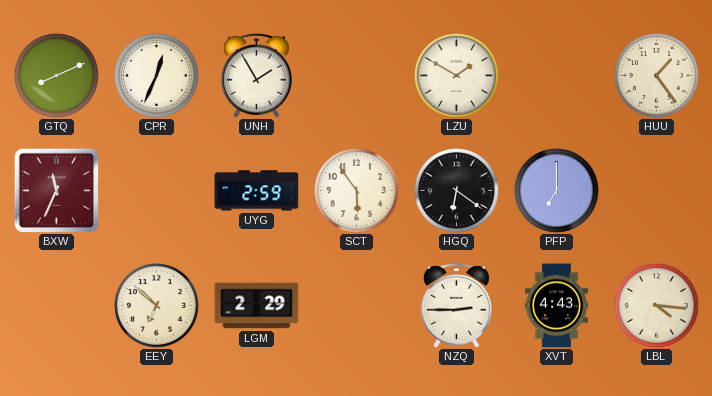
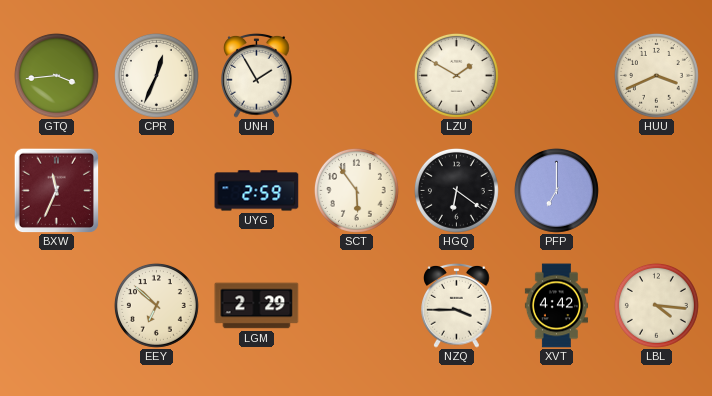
GTQ: 8:11 -> 3:44
HUU: 1:24 -> 3:41
NZQ: 2:45 -> 3:45
XVT: 4:43 -> 4:42
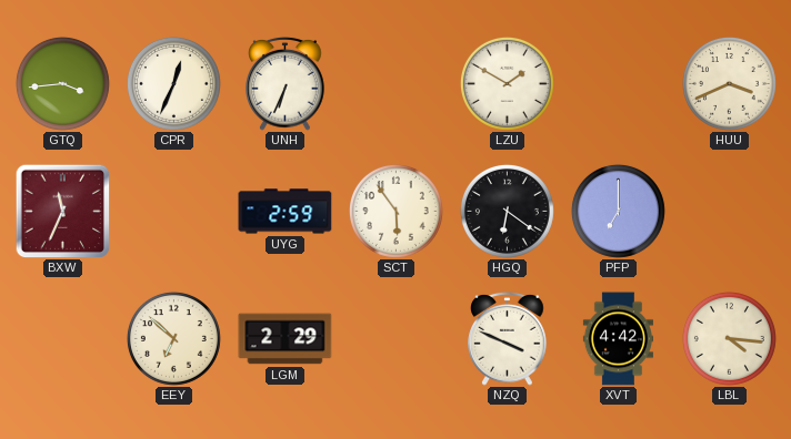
UNH: 1:55 -> 6:34
NZQ: 3:45 -> 3:49
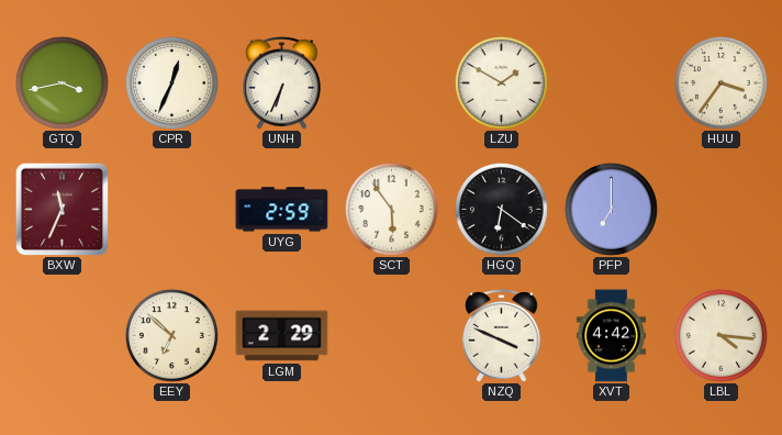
GTQ: 3:44 -> 3:43
HUU: 3:41 -> 3:36
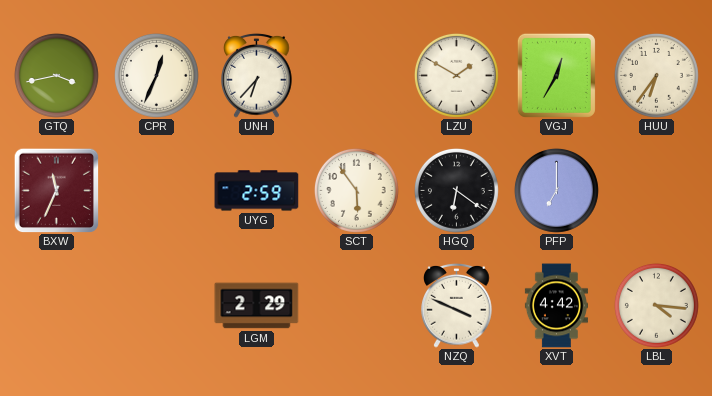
UNH: 6:34 -> 6:37
VGJ: none -> 12:35
HUU: 3:36 -> 6:36
EEY: 6:52 -> none
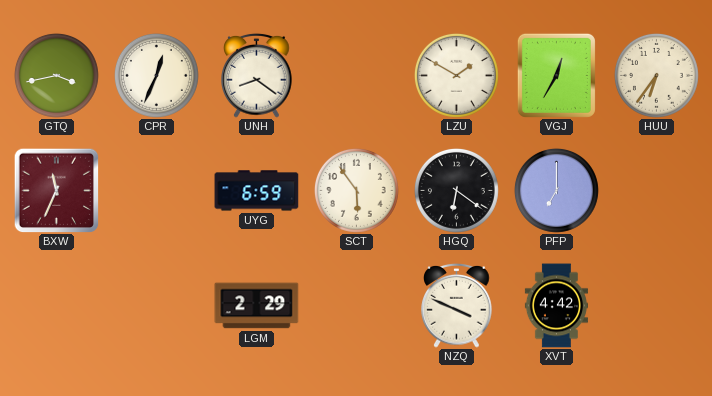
UNH: 6:37 -> 8:21
UYG: 2:59 -> 6:59
LBL: 4:16 -> none
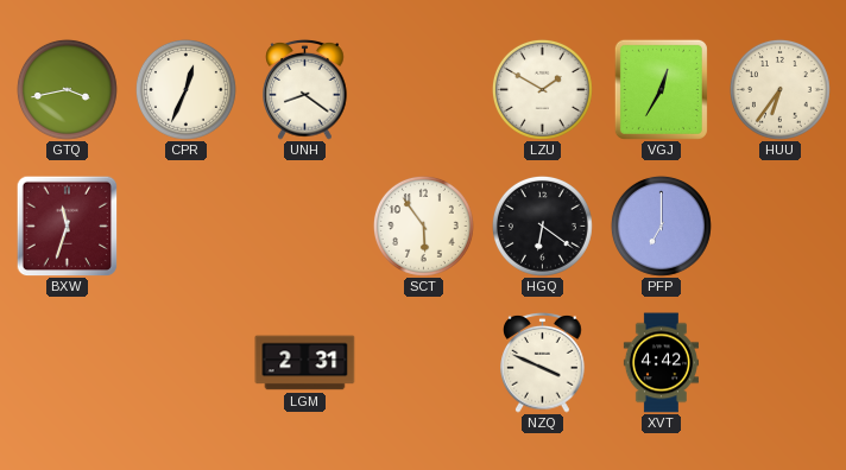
BXW: 11:34 -> 11:33
UYG: 6:59 -> none
LGM: 2:29 -> 2:31
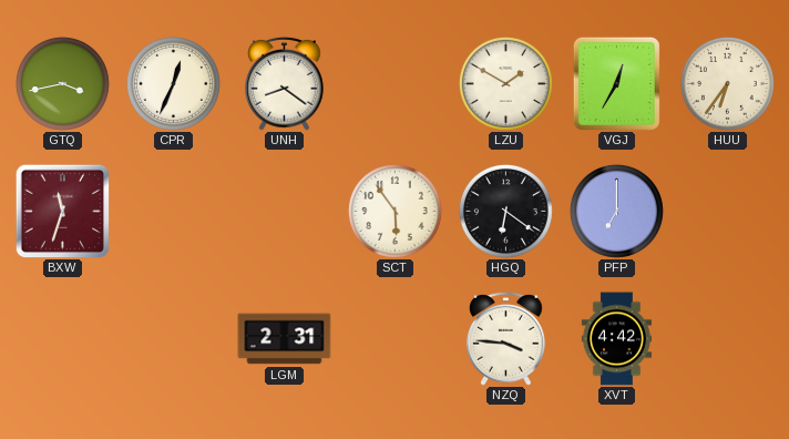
NZQ: 3:49 -> 3:46
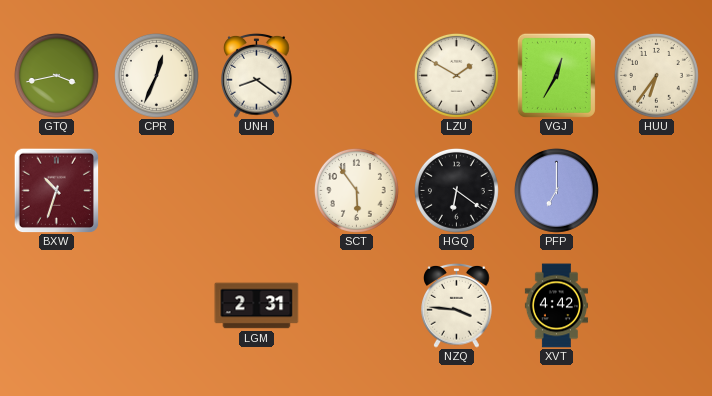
BXW: 11:33 -> 10:33
